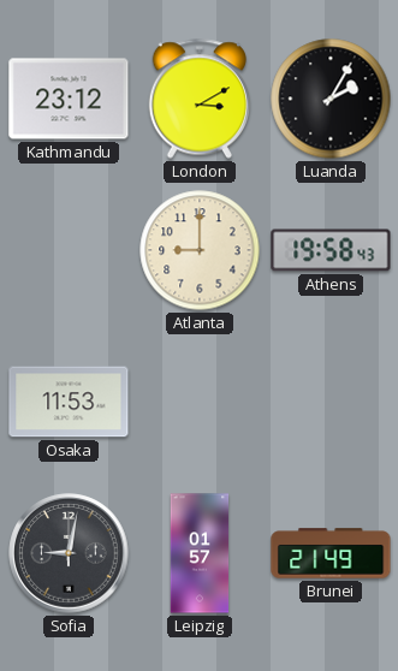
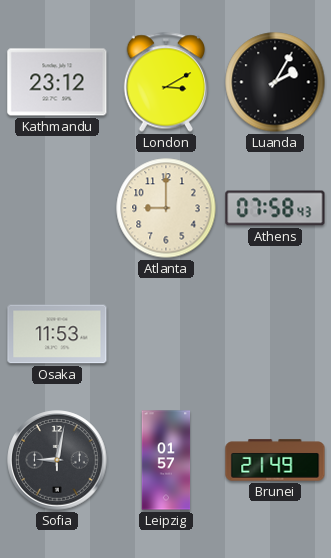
Athens: 19:58 -> 07:58
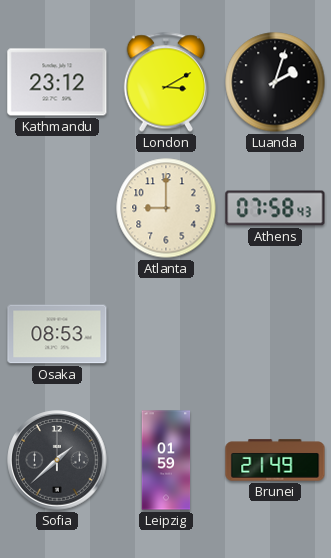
Luanda: 2:05 -> 2:03
Osaka: 11:53 -> 08:53
Sofia: 9:02 -> 1:38
Leipzig: 01:57 -> 01:59
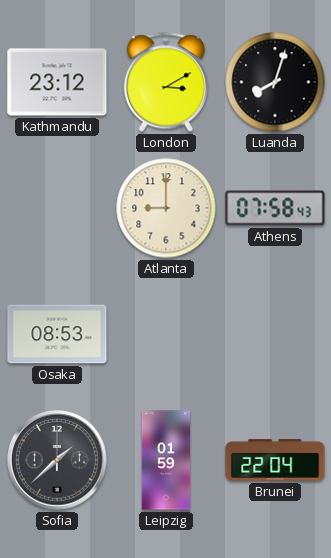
Luanda: 2:03 -> 8:03
Brunei: 21:49 -> 22:04
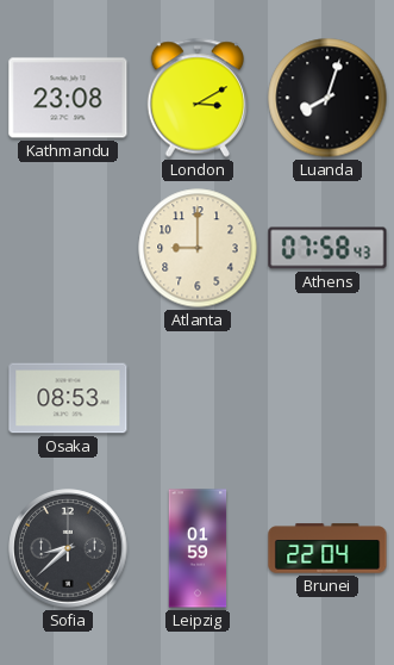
Kathmandu: 23:12 -> 23:08
Sofia: 1:38 -> 8:38
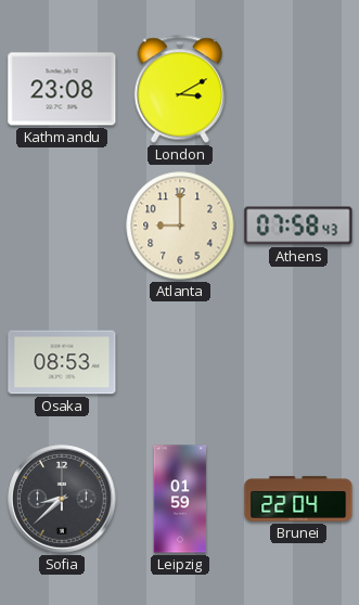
Luanda: 8:03 -> none
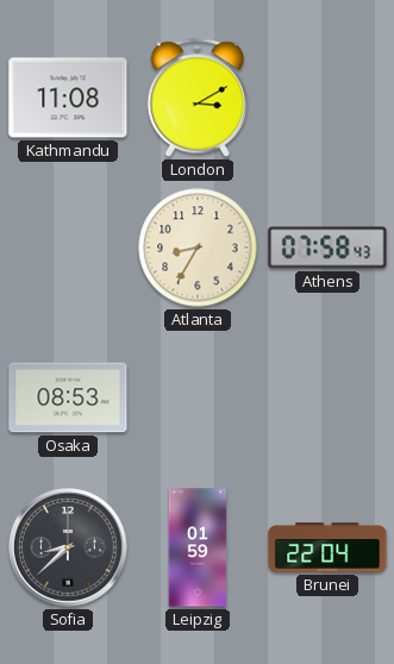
Kathmandu: 23:08 -> 11:08
Atlanta: 9:00 -> 8:35
